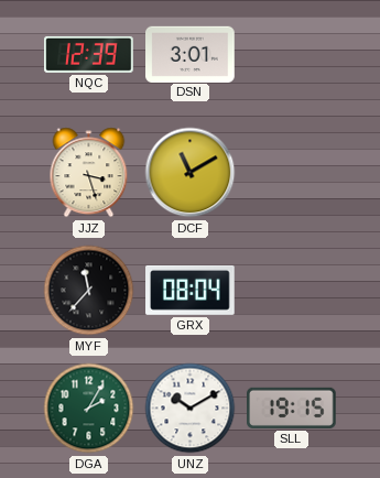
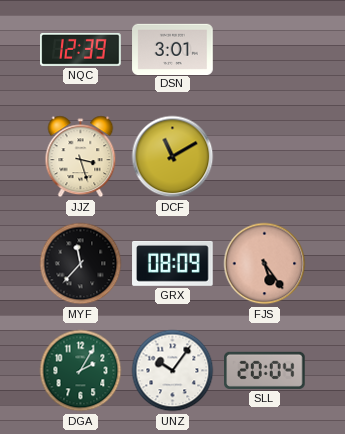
GRX: 08:04 -> 08:09
FJS: none -> 5:24
UNZ: 10:10 -> 10:06
SLL: 19:15 -> 20:04
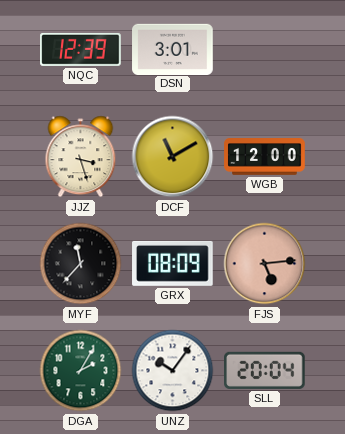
WGB: none -> 12:00
FJS: 5:24 -> 5:14
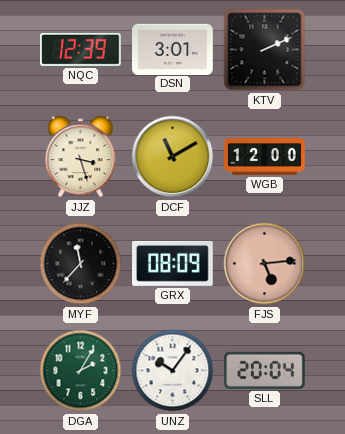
KTV: none -> 2:11
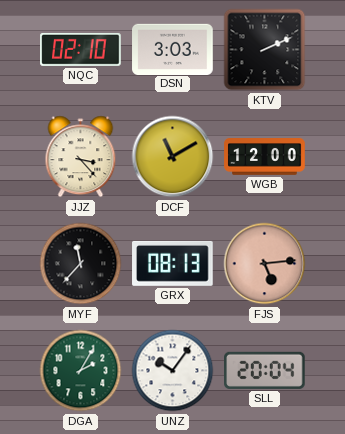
NQC: 12:39 -> 02:10
DSN: 3:01 -> 3:03
JJZ: 3:27 -> 3:23
GRX: 08:09 -> 08:13
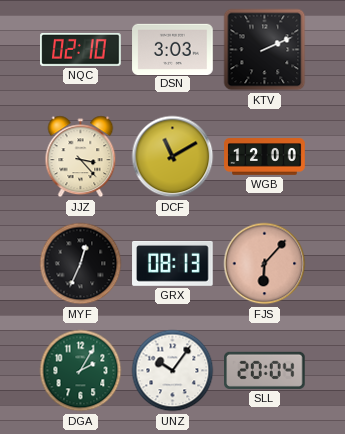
MYF: 11:37 -> 12:34
FJS: 5:14 -> 6:07
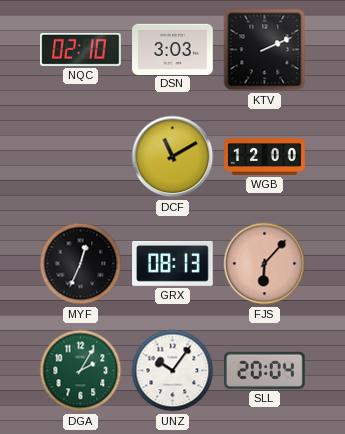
JJZ: 3:23 -> none
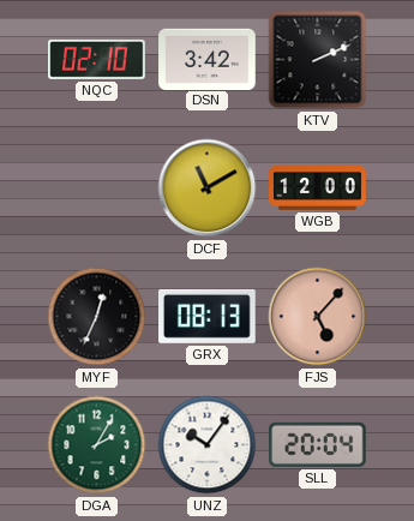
DSN: 3:03 -> 3:42
FJS: 6:07 -> 5:07
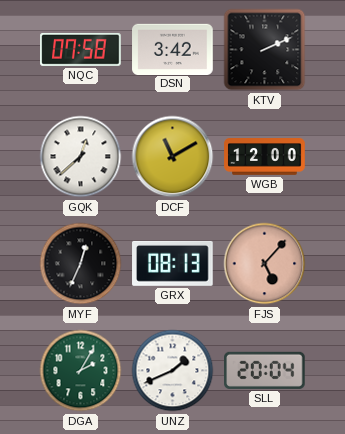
NQC: 02:10 -> 07:58
GQK: none -> 12:38
UNZ: 10:06 -> 1:41
